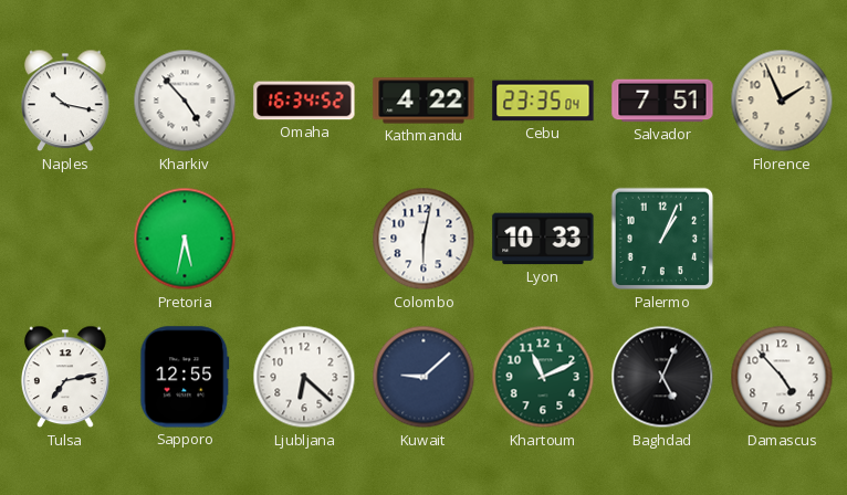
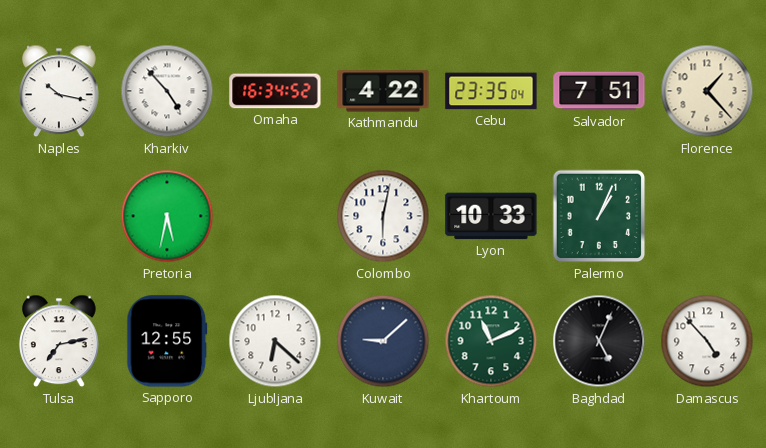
Florence: 1:56 -> 1:23
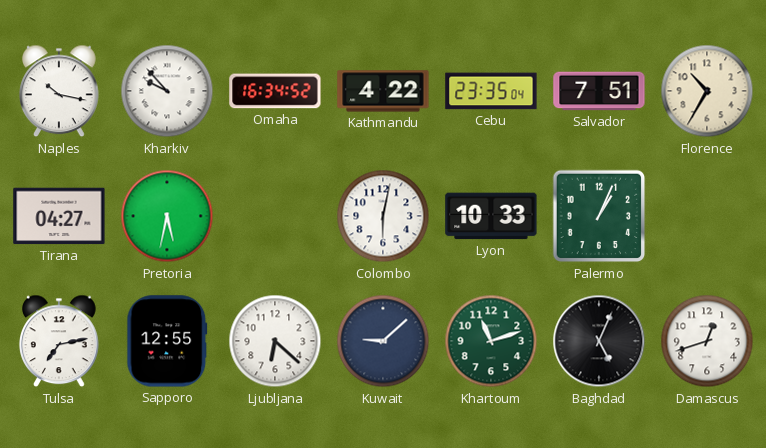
Kharkiv: 4:53 -> 9:53
Florence: 1:23 -> 10:35
Tirana: none -> 04:27
Khartoum: 11:11 -> 11:12
Damascus: 4:53 -> 12:42
